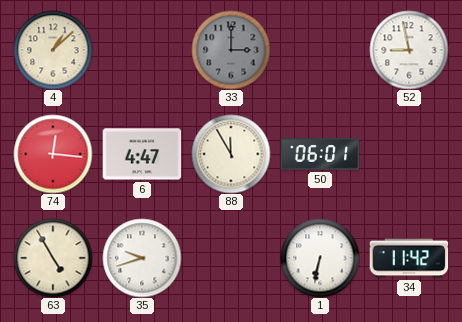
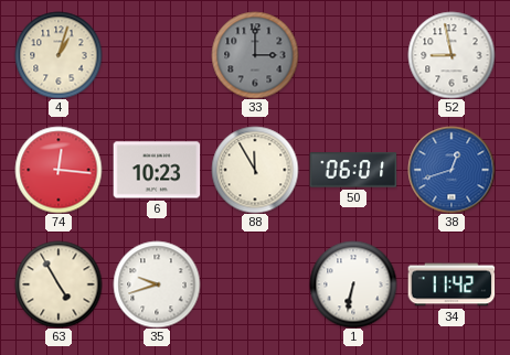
4: 1:08 -> 1:03
6: 4:47 -> 10:23
38: none -> 12:42
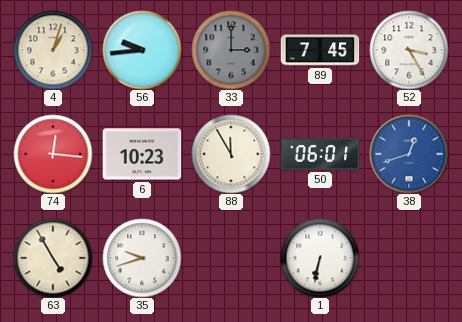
56: none -> 9:44
89: none -> 7:45
52: 8:58 -> 3:25
34: 11:42 -> none
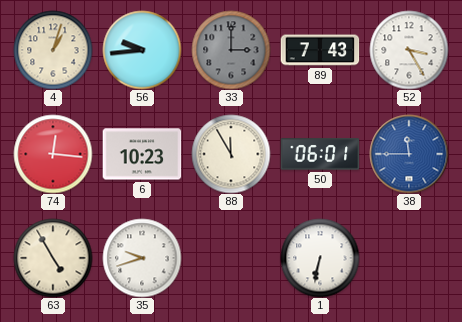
89: 7:45 -> 7:43
38: 12:42 -> 11:45
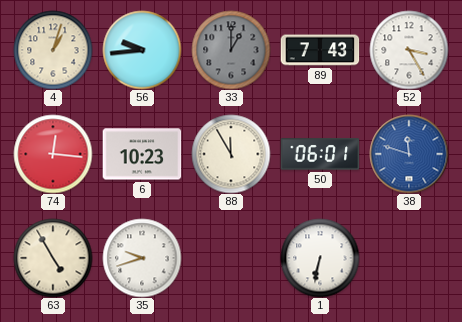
33: 3:00 -> 1:00
38: 11:45 -> 11:48
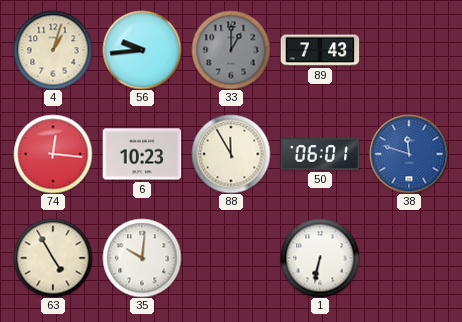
52: 3:25 -> none
35: 9:42 -> 10:01
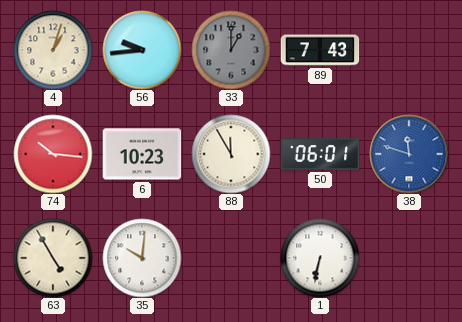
74: 12:16 -> 10:16
